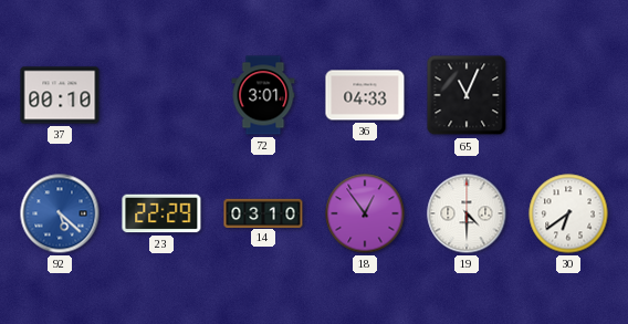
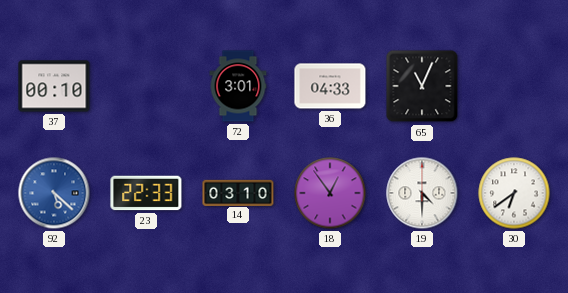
23: 22:29 -> 22:33
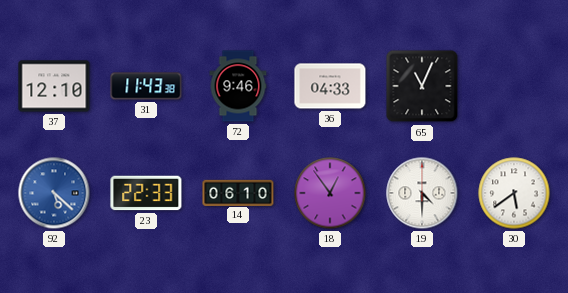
37: 00:10 -> 12:10
31: none -> 11:43
72: 3:01 -> 9:46
14: 03:10 -> 06:10
30: 6:39 -> 5:39
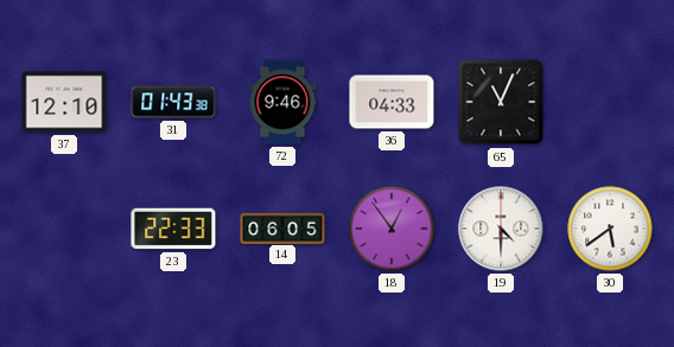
31: 11:43 -> 01:43
92: 5:22 -> none
14: 06:10 -> 06:05
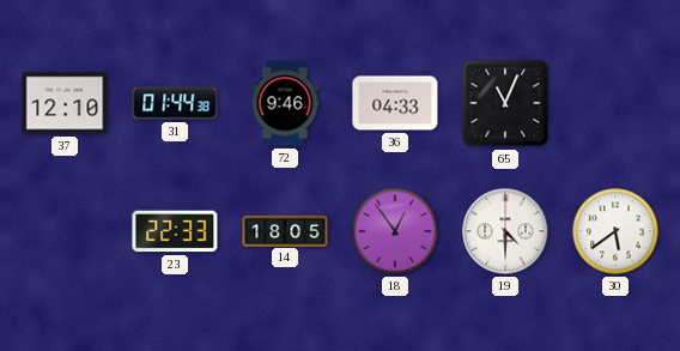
31: 01:43 -> 01:44
14: 06:05 -> 18:05
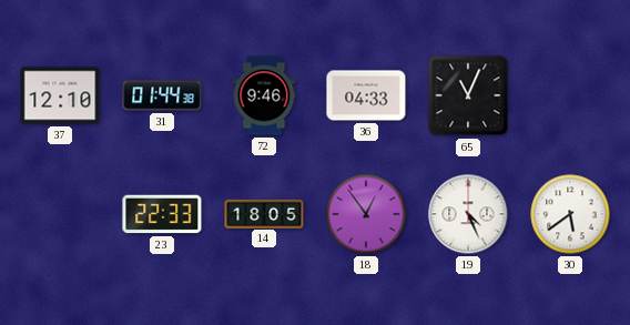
19: 4:30 -> 4:26
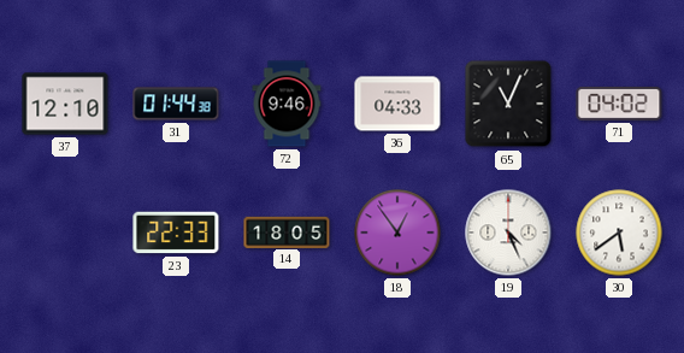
71: none -> 04:02
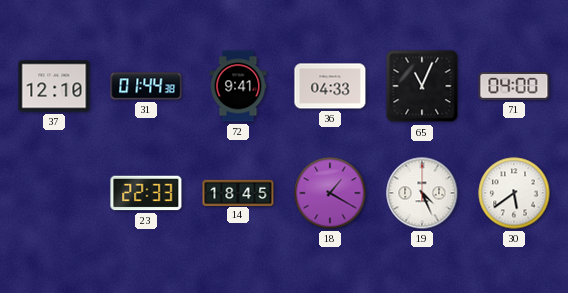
72: 9:46 -> 9:41
71: 04:02 -> 04:00
14: 18:05 -> 18:45
18: 12:54 -> 1:20
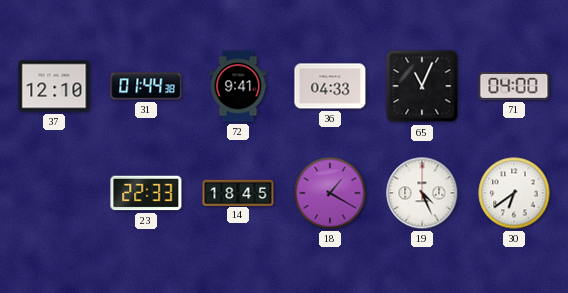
30: 5:39 -> 6:39
